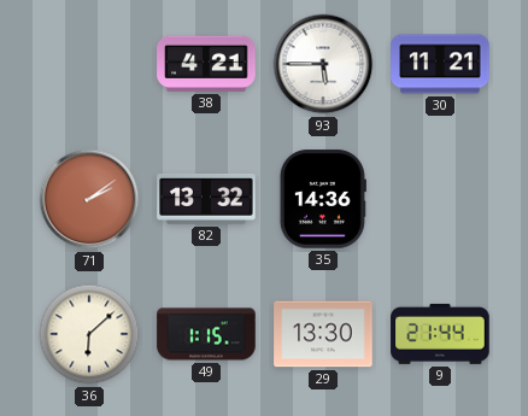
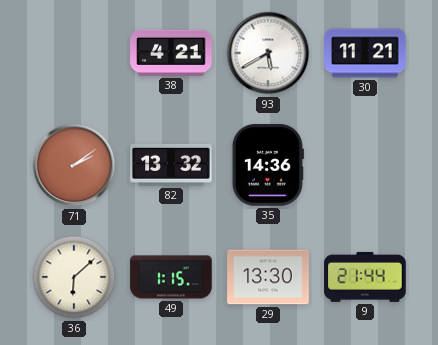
93: 5:45 -> 5:40
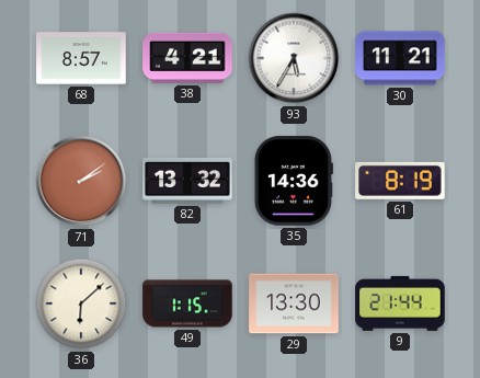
68: none -> 8:57
93: 5:40 -> 5:35
61: none -> 8:19
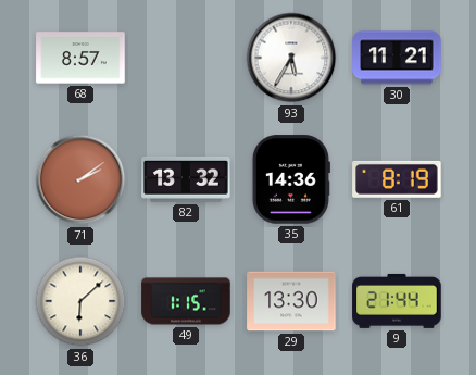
38: 4:21 -> none
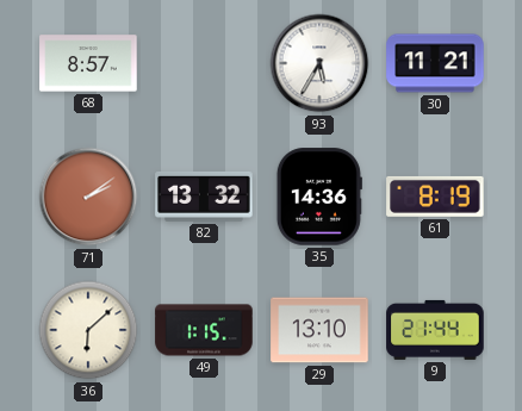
29: 13:30 -> 13:10
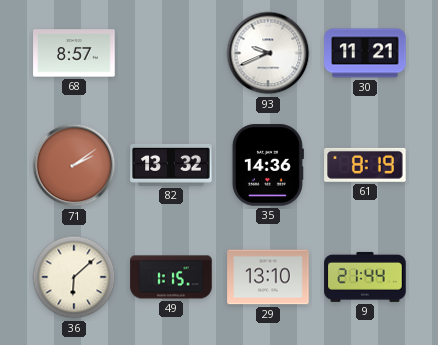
93: 5:35 -> 9:41
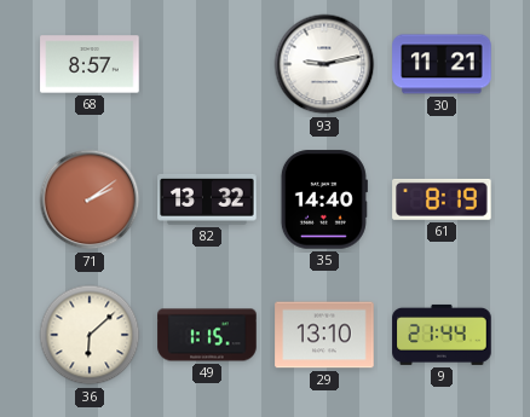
93: 9:41 -> 9:13
35: 14:36 -> 14:40
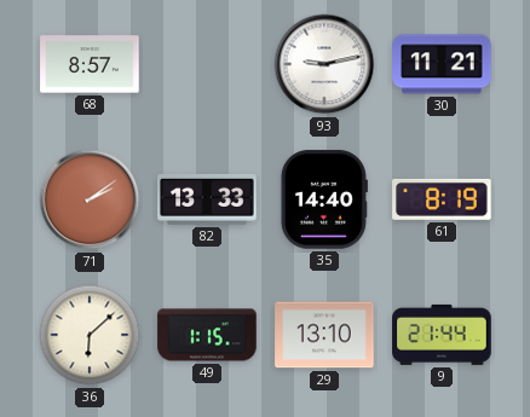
82: 13:32 -> 13:33
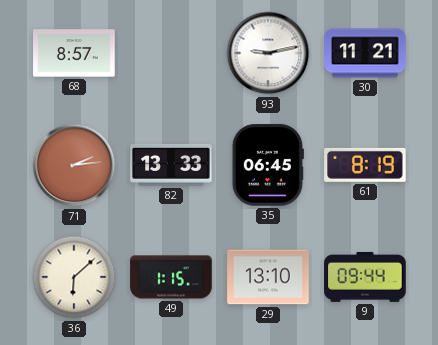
71: 2:09 -> 2:14
35: 14:40 -> 06:45
9: 21:44 -> 09:44
